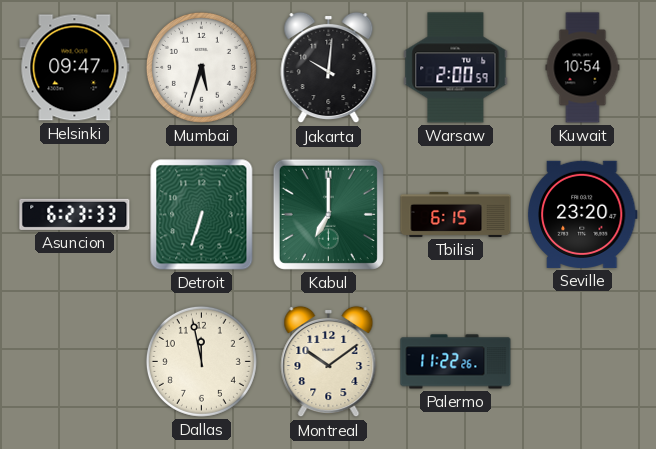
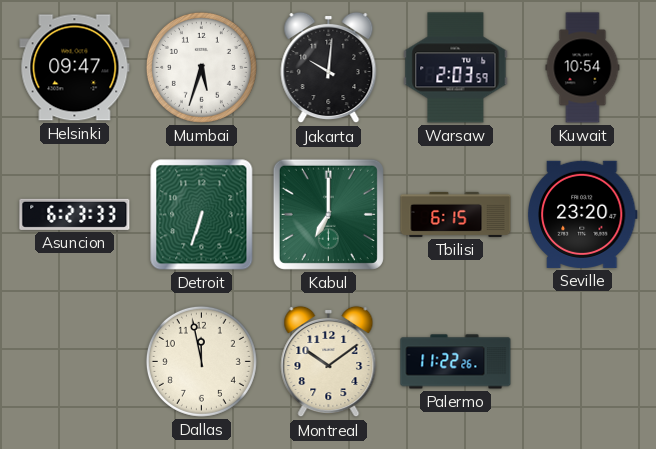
Warsaw: 2:00 -> 2:03
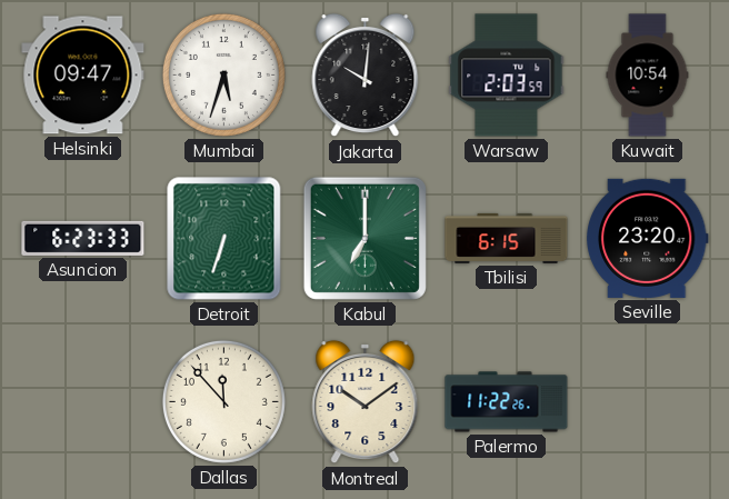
Dallas: 11:58 -> 11:53
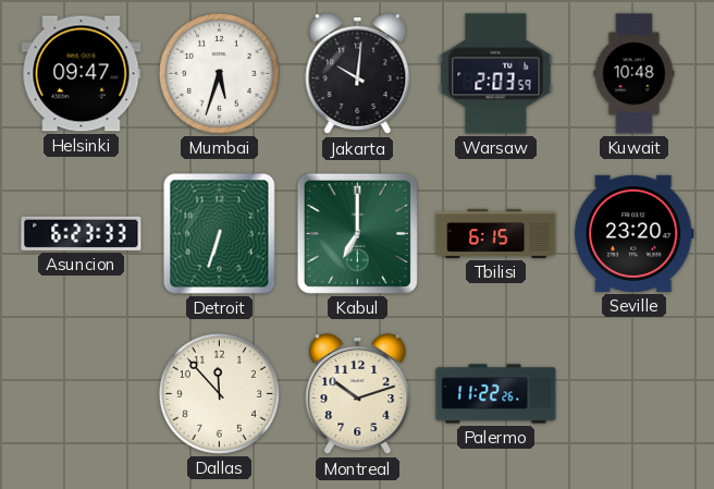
Kuwait: 10:54 -> 10:48
Montreal: 10:09 -> 10:12
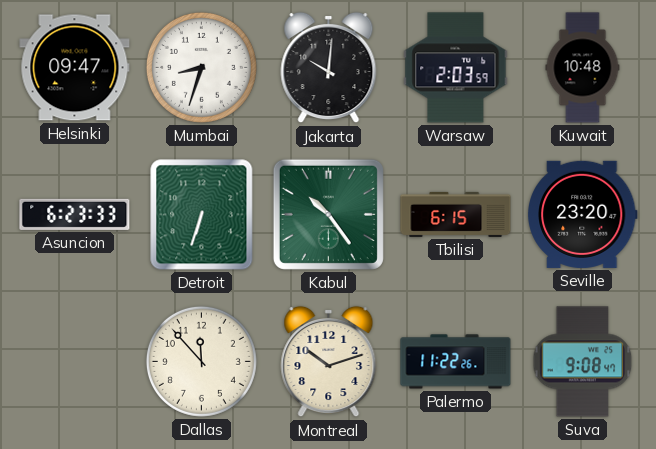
Mumbai: 5:33 -> 8:33
Kabul: 7:00 -> 10:24
Suva: none -> 9:08
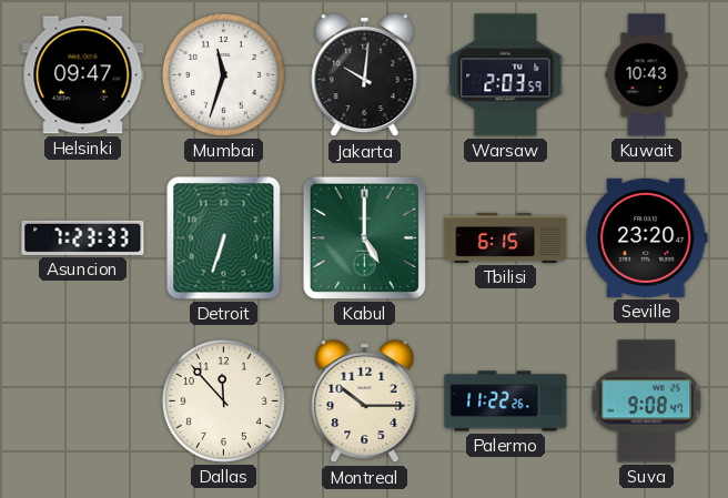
Mumbai: 8:33 -> 11:33
Kuwait: 10:48 -> 10:43
Asuncion: 6:23 -> 7:23
Kabul: 10:24 -> 5:00
Montreal: 10:12 -> 10:15
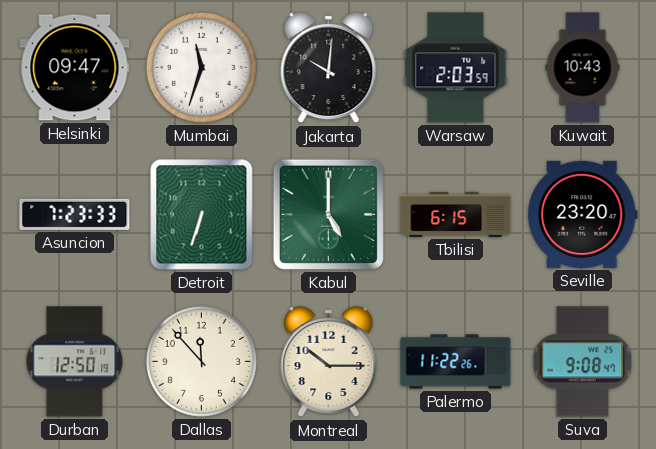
Durban: none -> 12:50
